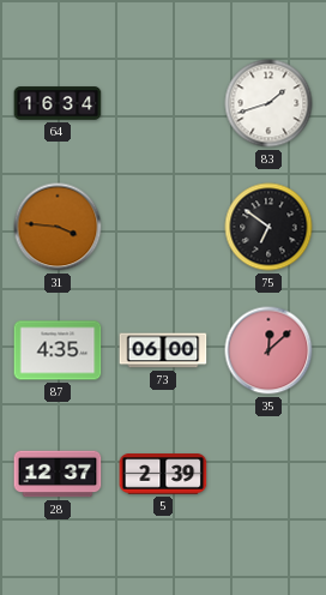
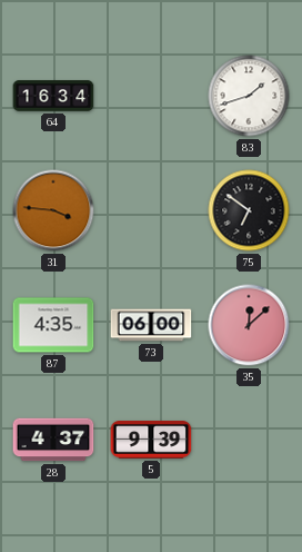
28: 12:37 -> 4:37
5: 2:39 -> 9:39
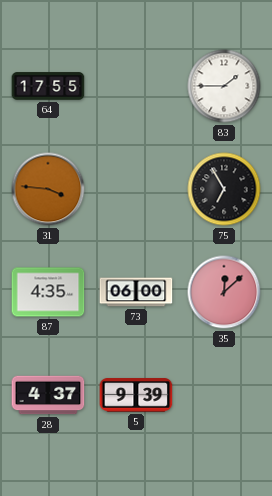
64: 16:34 -> 17:55
83: 1:42 -> 1:45
75: 6:51 -> 6:55
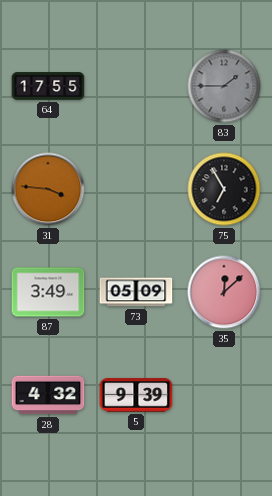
83 dial: white -> grey
87: 4:35 -> 3:49
73: 06:00 -> 05:09
28: 4:37 -> 4:32
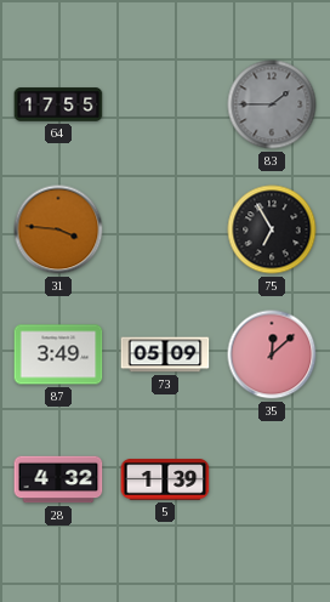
5: 9:39 -> 1:39
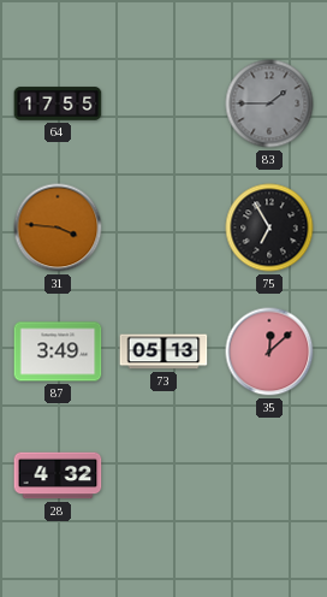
73: 05:09 -> 05:13
5: 1:39 -> none
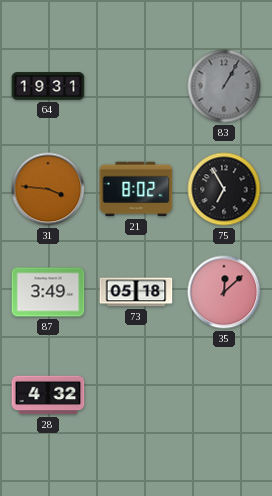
64: 17:55 -> 19:31
83: 1:45 -> 1:05
21: none -> 8:02
73: 05:13 -> 05:18
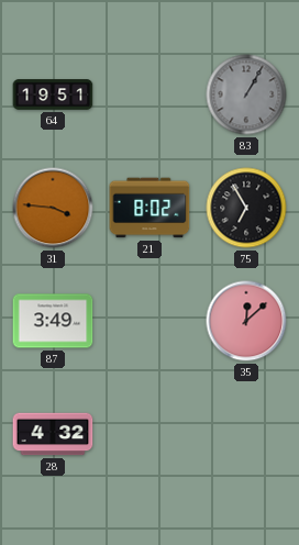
64: 19:31 -> 19:51
73: 05:18 -> none
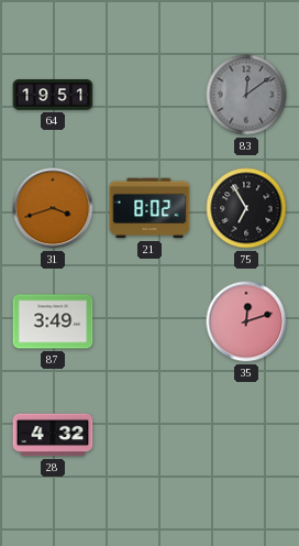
83: 1:05 -> 12:09
31: 3:46 -> 3:42
35: 12:08 -> 12:12
